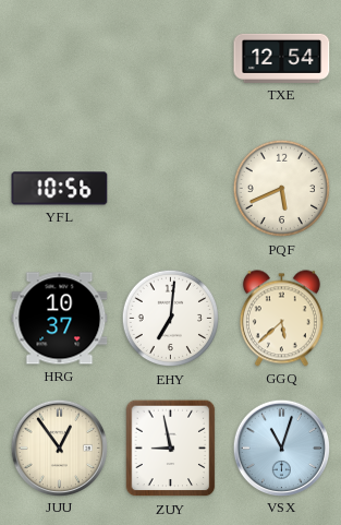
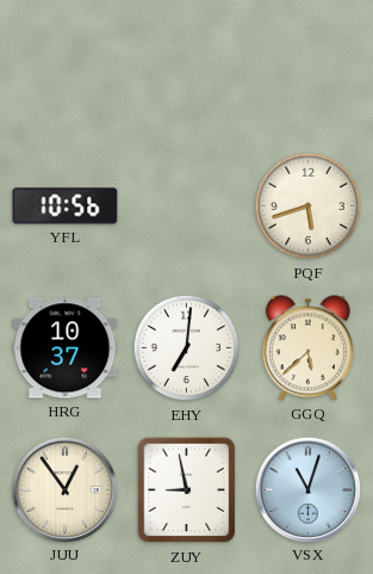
TXE: 12:54 -> none
PQF: 5:41 -> 5:42
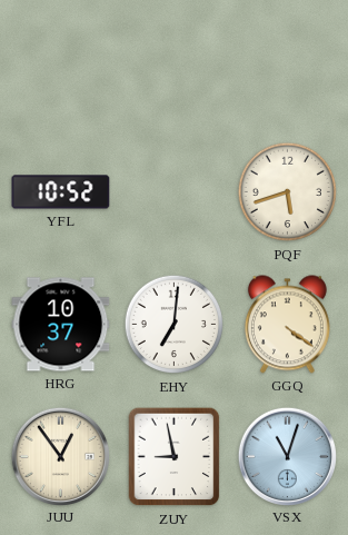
YFL: 10:56 -> 10:52
GGQ: 5:38 -> 4:21
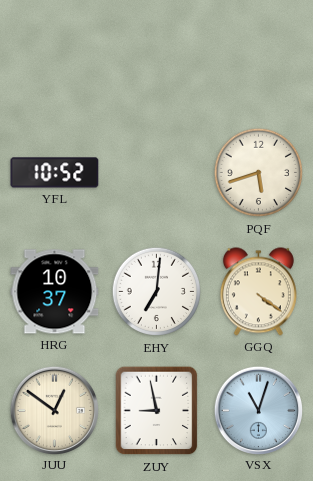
JUU: 12:54 -> 12:51
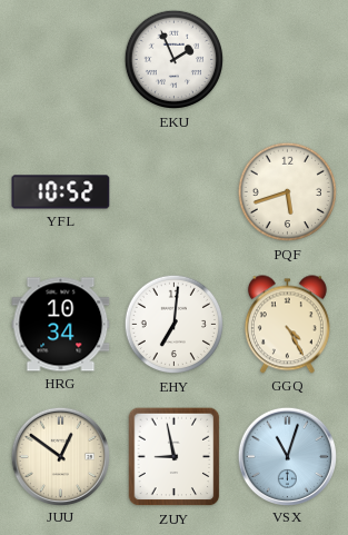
EKU: none -> 1:56
HRG: 10:37 -> 10:34
GGQ: 4:21 -> 4:25
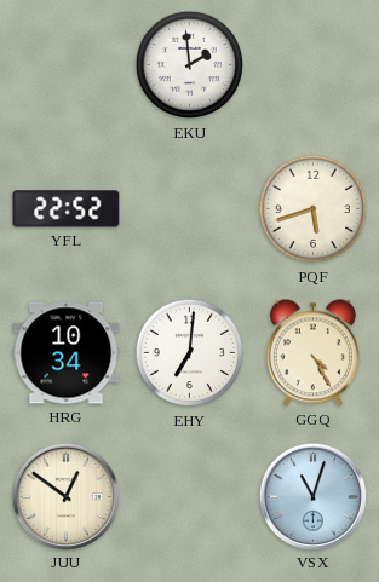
EKU: 1:56 -> 1:59
YFL: 10:52 -> 22:52
ZUY: 8:58 -> none
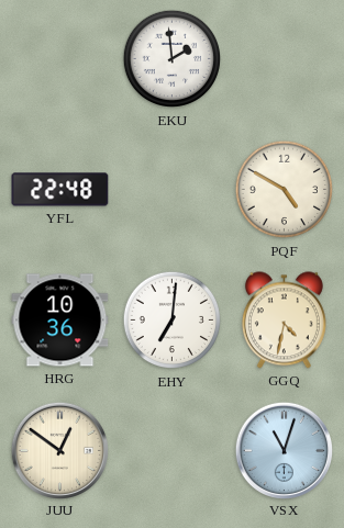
YFL: 22:52 -> 22:48
PQF: 5:42 -> 4:50
HRG: 10:34 -> 10:36
GGQ: 4:25 -> 4:32
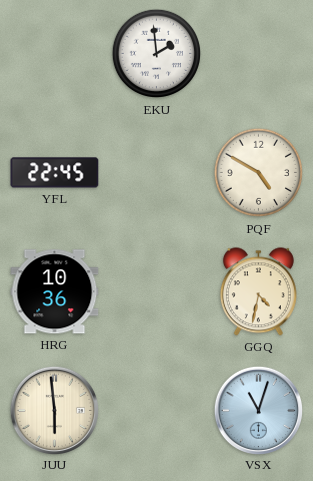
YFL: 22:48 -> 22:45
EHY: 7:01 -> none
JUU: 12:51 -> 5:59
